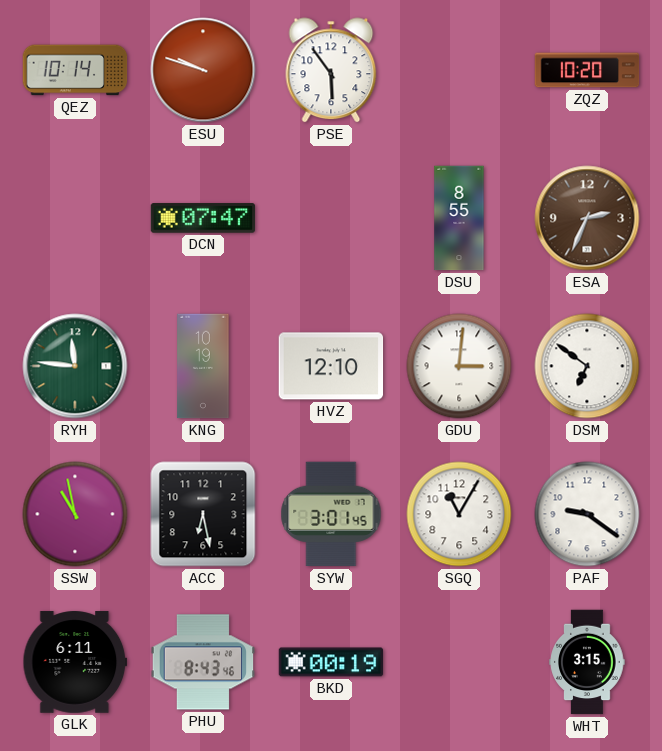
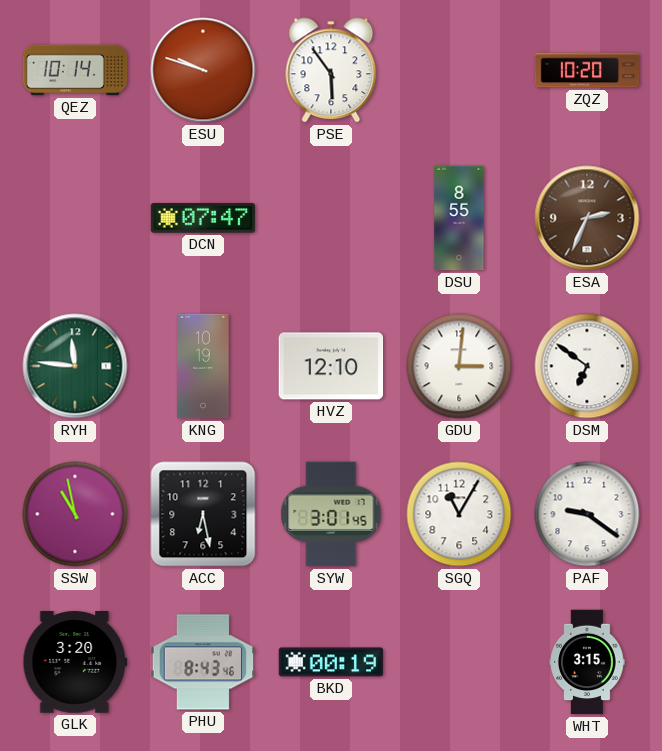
GLK: 6:11 -> 3:20
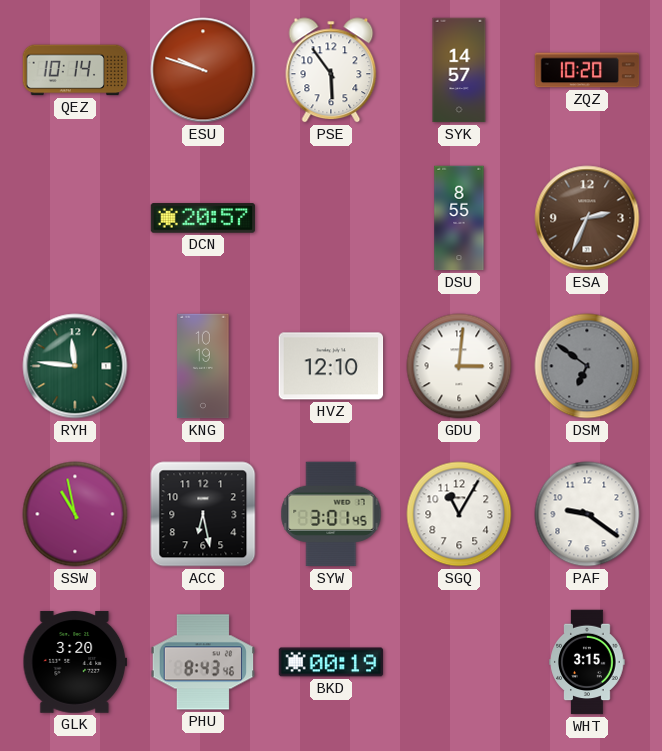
SYK: none -> 14:57
DCN: 07:47 -> 20:57
DSM dial: white -> grey
